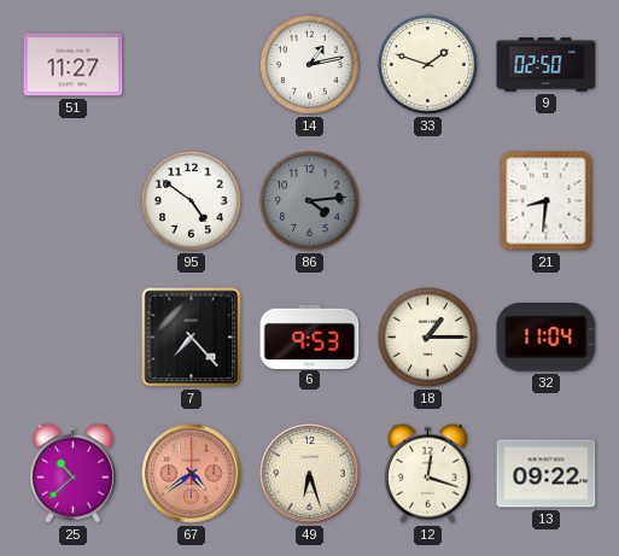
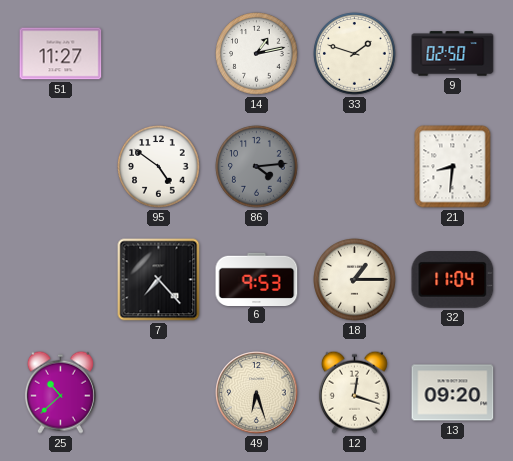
67: 4:39 -> none
13: 09:22 -> 09:20
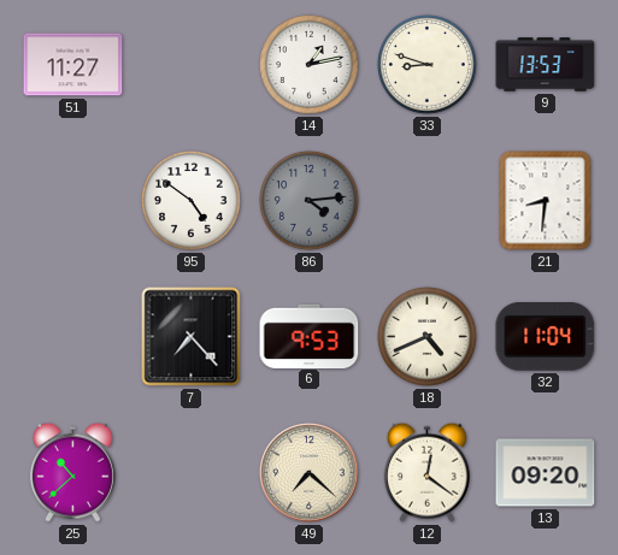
33: 1:48 -> 8:48
9: 02:50 -> 13:53
18: 1:15 -> 4:41
49: 6:27 -> 7:22
12: 12:18 -> 12:21
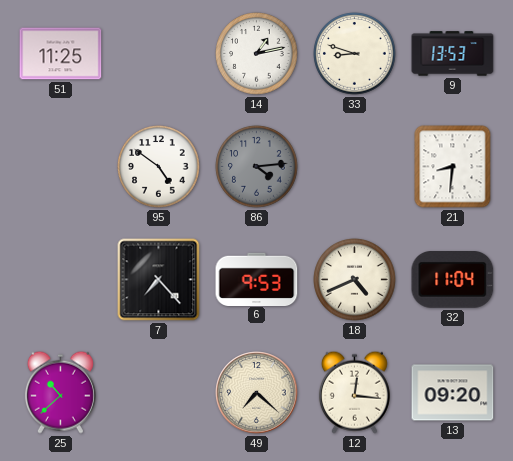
51: 11:27 -> 11:25
12: 12:21 -> 12:16
